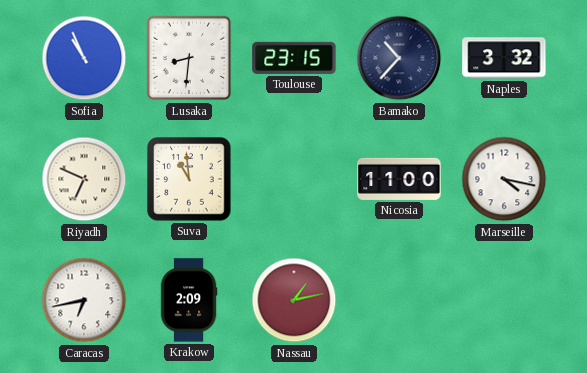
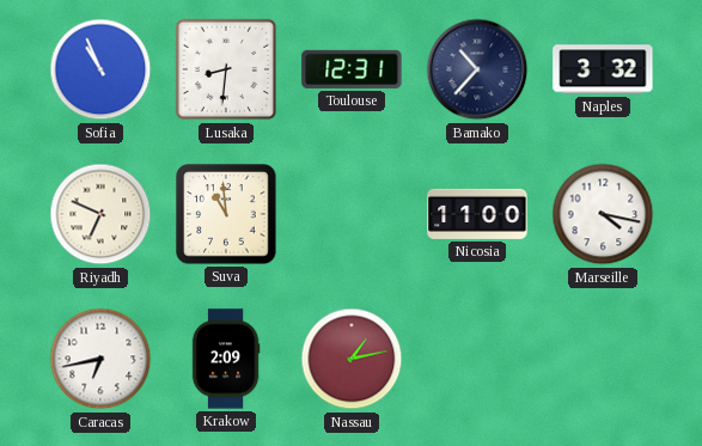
Toulouse: 23:15 -> 12:31
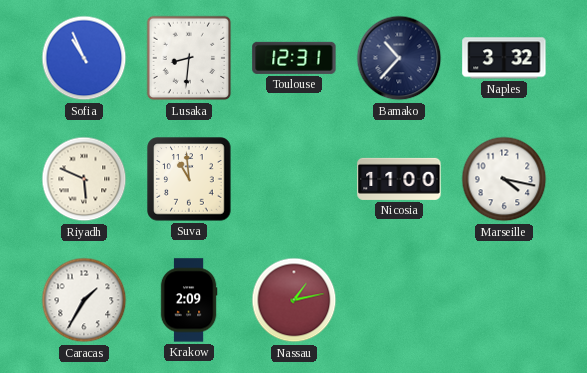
Riyadh: 6:49 -> 5:49
Caracas: 6:43 -> 1:35
